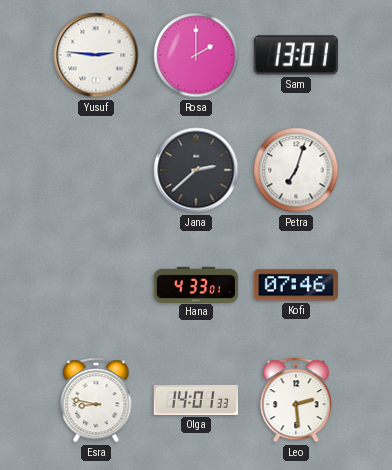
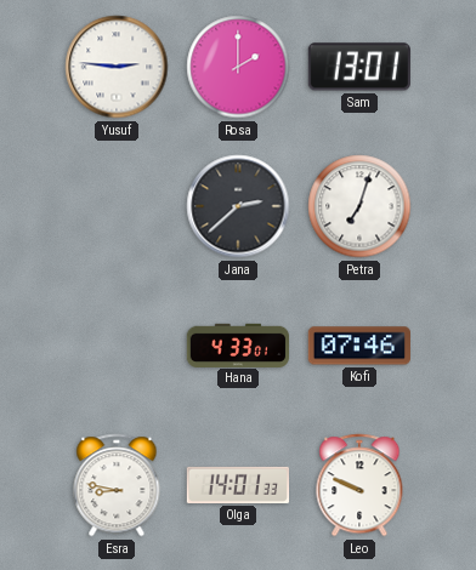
Leo: 2:29 -> 9:49
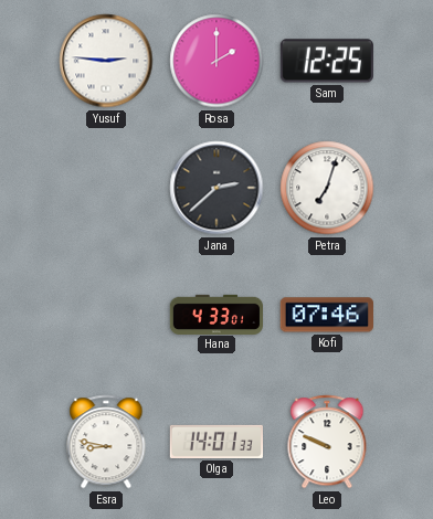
Sam: 13:01 -> 12:25
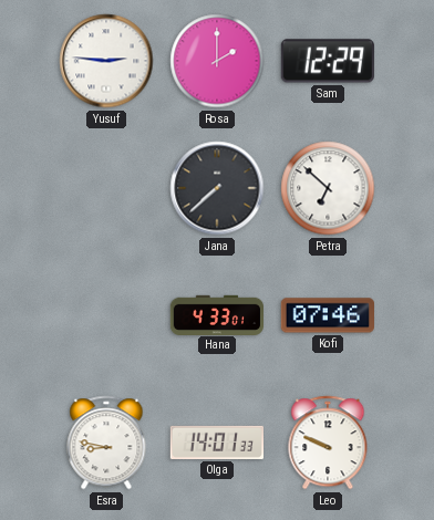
Sam: 12:25 -> 12:29
Jana: 2:38 -> 7:38
Petra: 7:03 -> 6:52
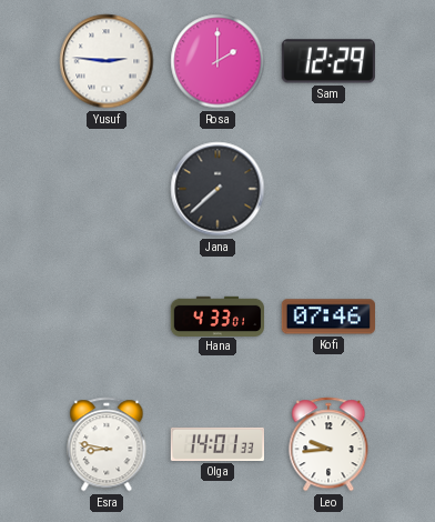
Petra: 6:52 -> none
Leo: 9:49 -> 9:44
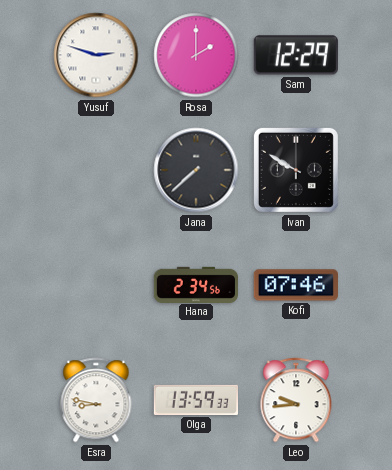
Yusuf: 2:46 -> 2:48
Ivan: none -> 9:50
Hana: 4:33 -> 2:34
Olga: 14:01 -> 13:59
